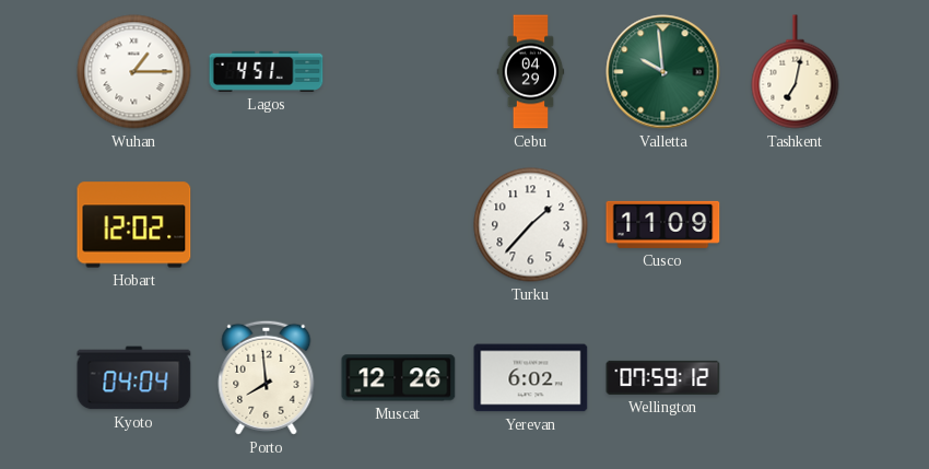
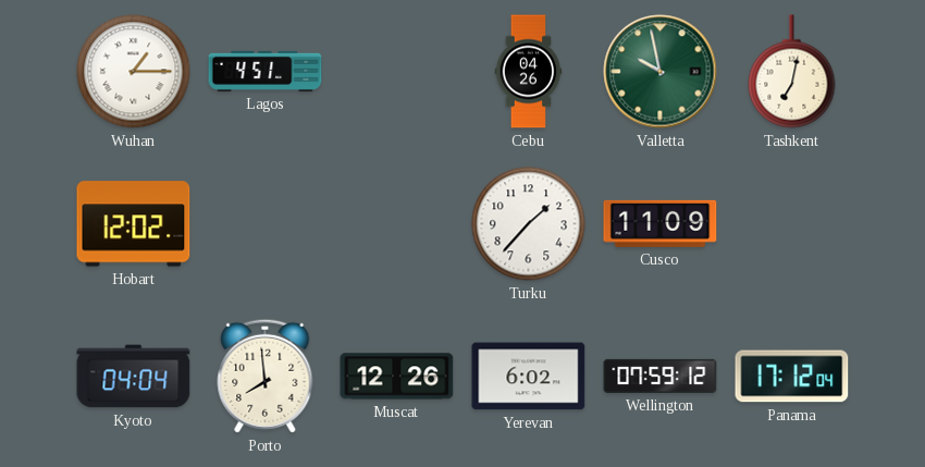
Cebu: 04:29 -> 04:26
Valletta: 9:59 -> 9:58
Panama: none -> 17:12
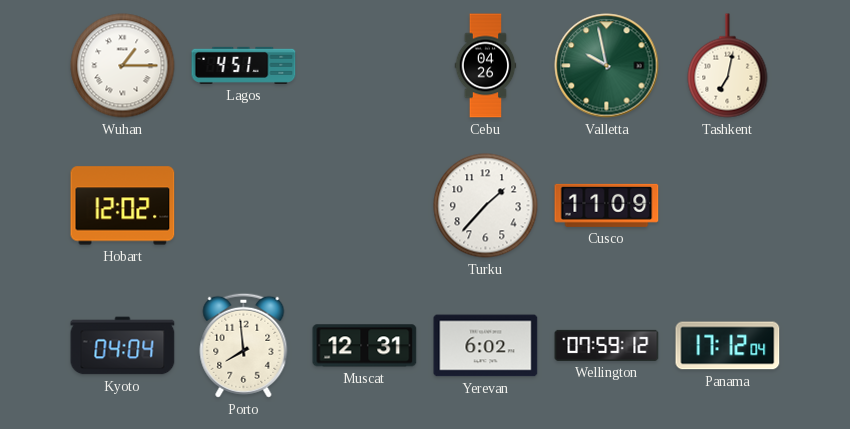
Muscat: 12:26 -> 12:31
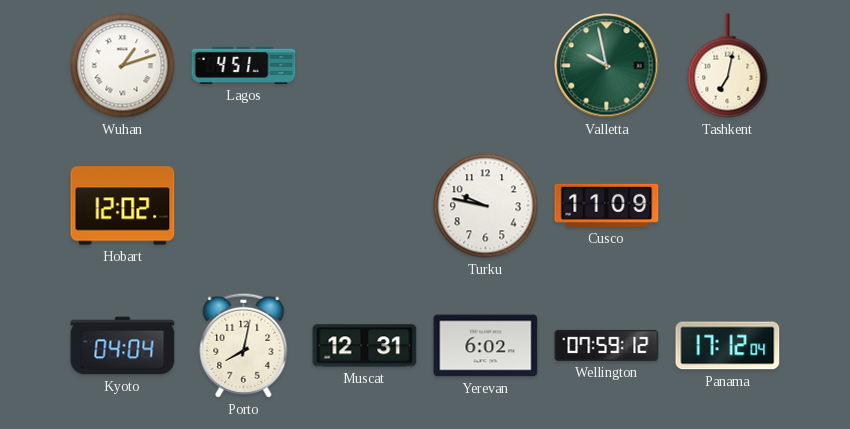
Wuhan: 1:15 -> 1:12
Cebu: 04:26 -> none
Turku: 1:37 -> 9:47
Porto: 7:59 -> 8:02
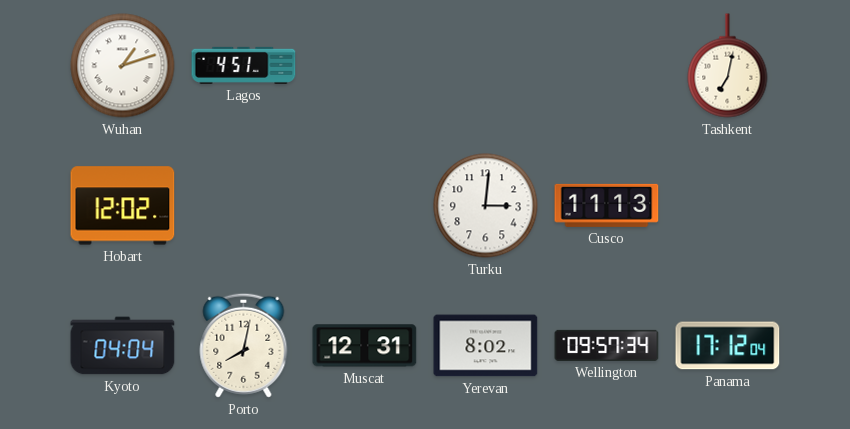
Valletta: 9:58 -> none
Turku: 9:47 -> 3:01
Cusco: 11:09 -> 11:13
Yerevan: 6:02 -> 8:02
Wellington: 07:59 -> 09:57
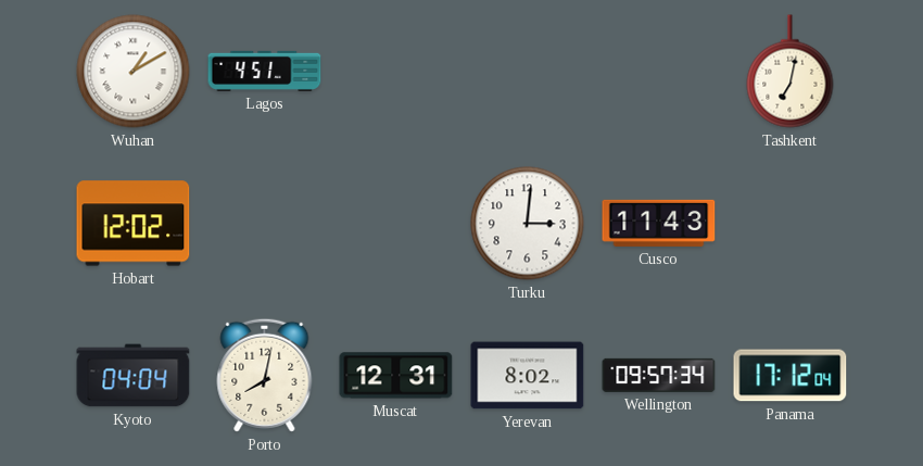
Wuhan: 1:12 -> 1:10
Cusco: 11:13 -> 11:43
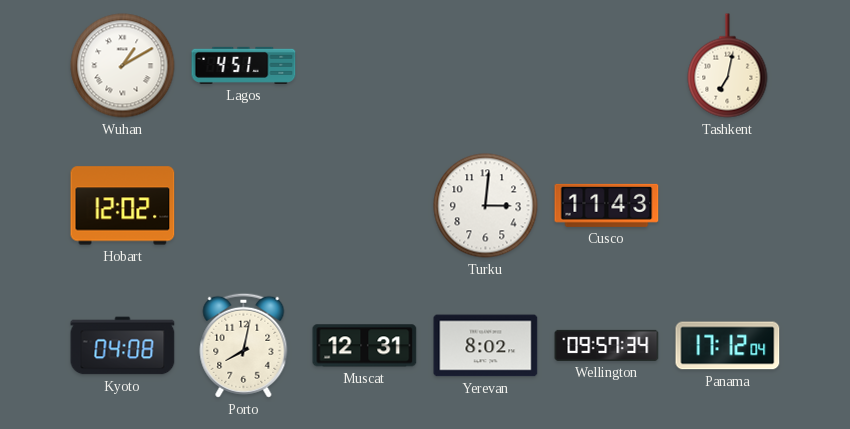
Kyoto: 04:04 -> 04:08
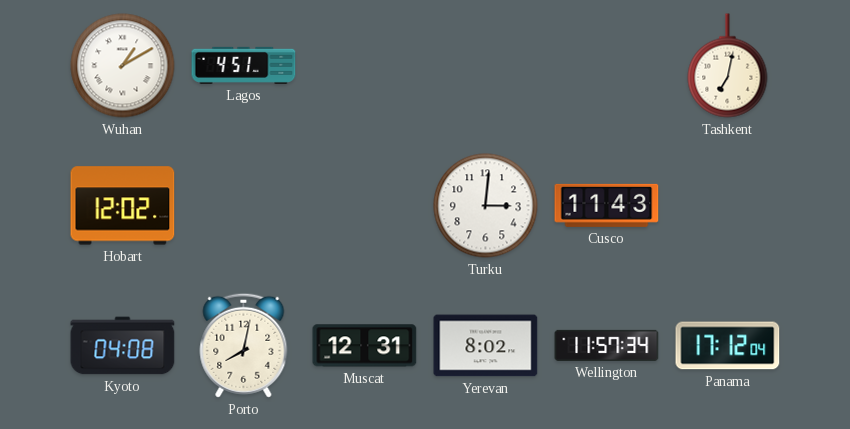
Wellington: 09:57 -> 11:57
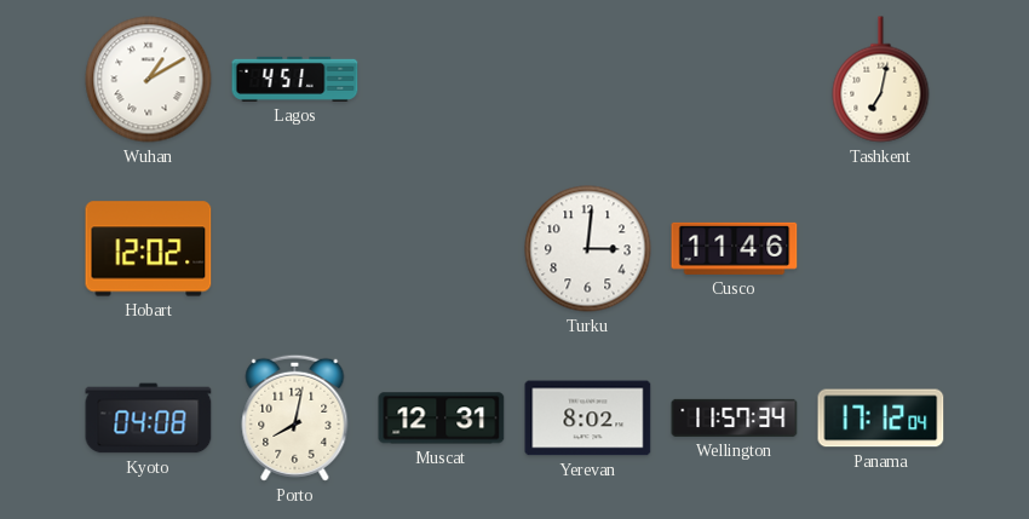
Cusco: 11:43 -> 11:46
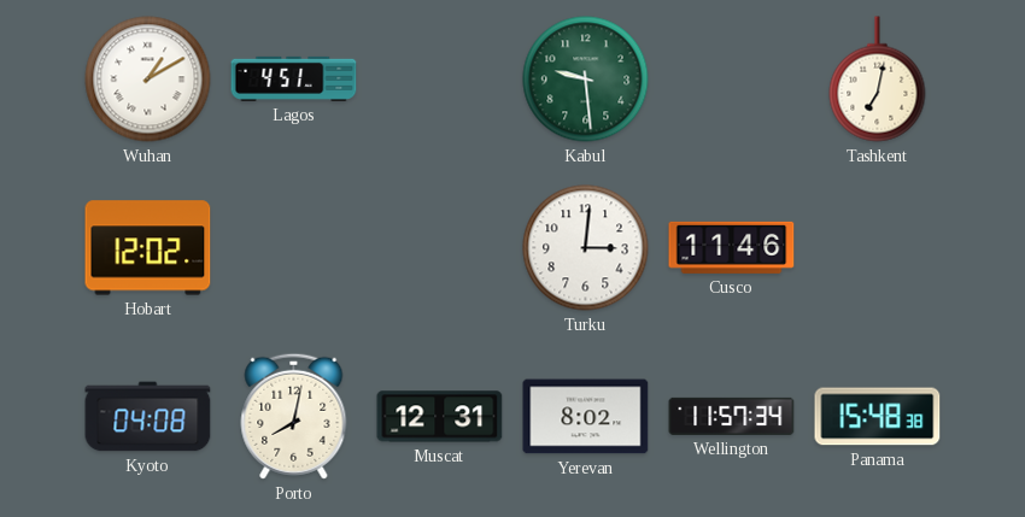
Kabul: none -> 9:29
Panama: 17:12 -> 15:48
